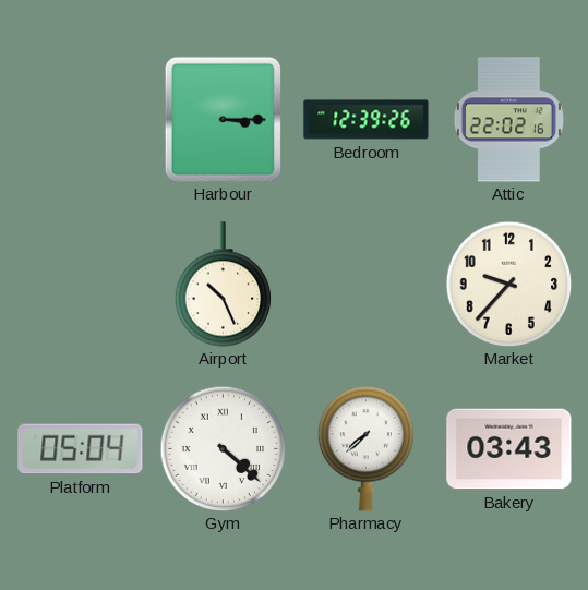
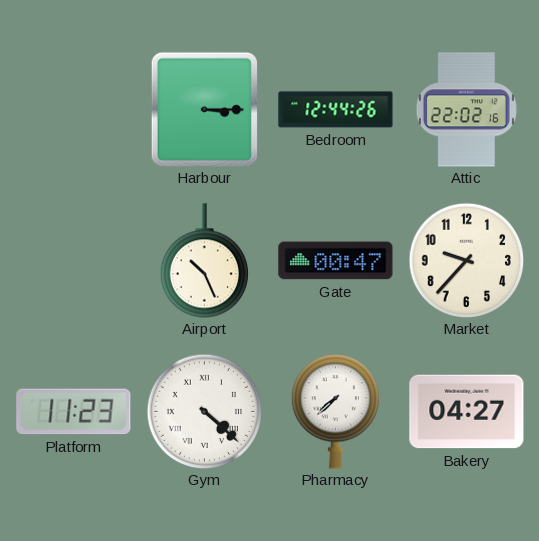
Bedroom: 12:39 -> 12:44
Gate: none -> 00:47
Platform: 05:04 -> 11:23
Bakery: 03:43 -> 04:27
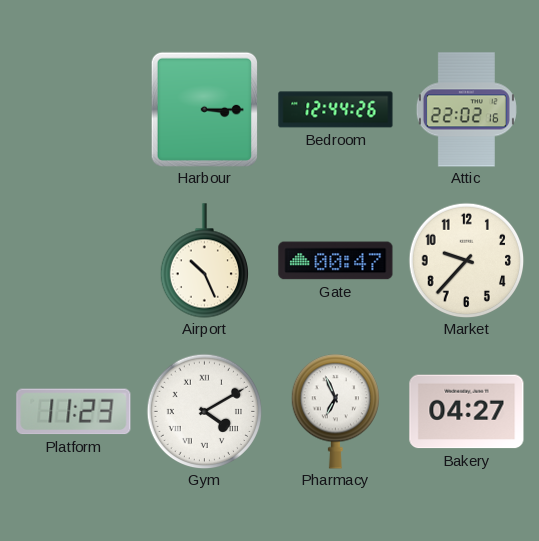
Gym: 4:22 -> 4:10
Pharmacy: 7:38 -> 6:56
